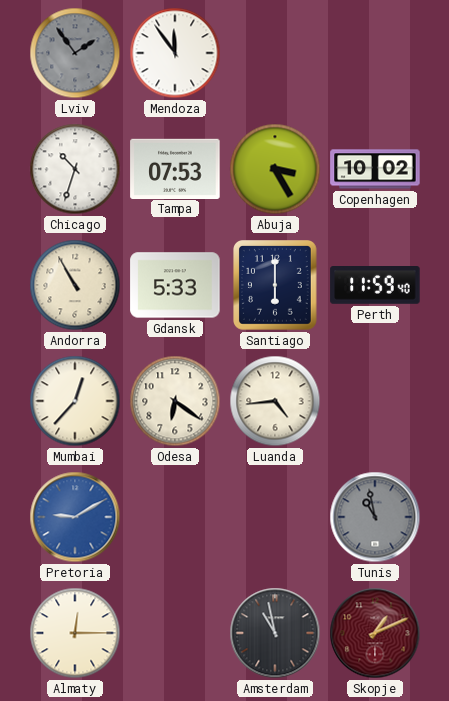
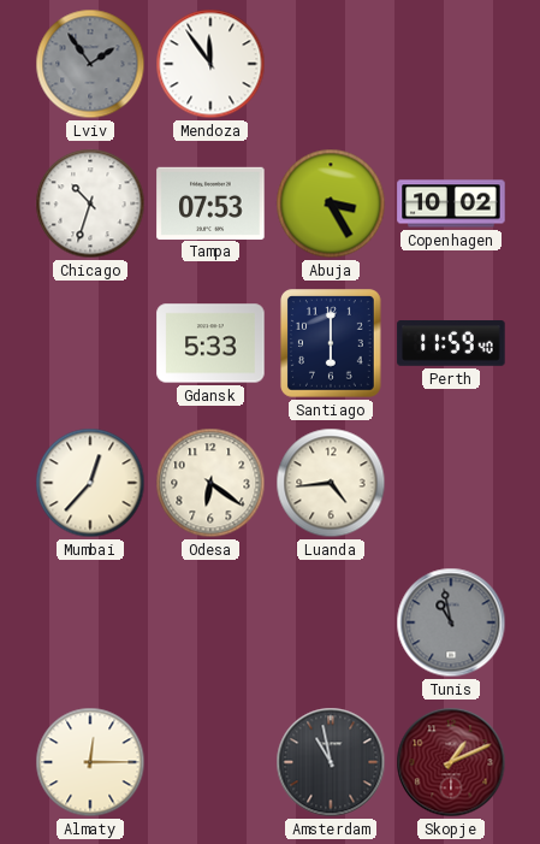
Andorra: 10:55 -> none
Pretoria: 9:10 -> none
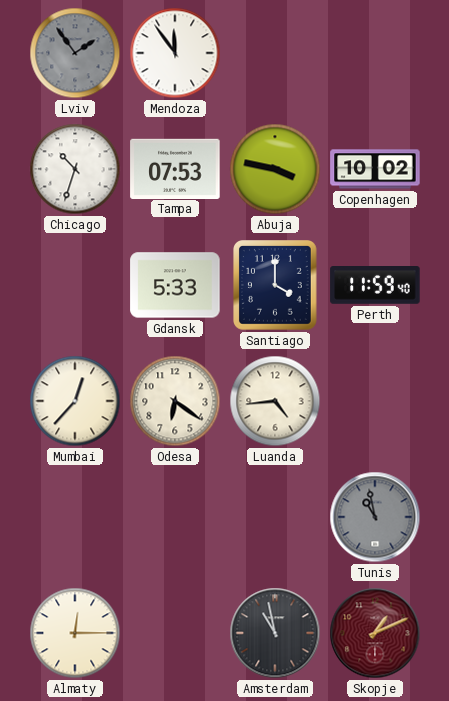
Abuja: 3:25 -> 3:47
Santiago: 6:00 -> 4:00
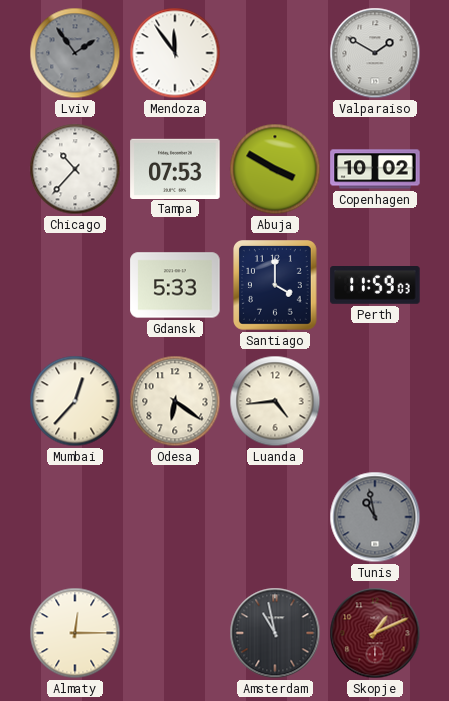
Valparaiso: none -> 1:50
Chicago: 10:33 -> 10:37
Abuja: 3:47 -> 3:50
Perth: 11:59:40 -> 11:59:03
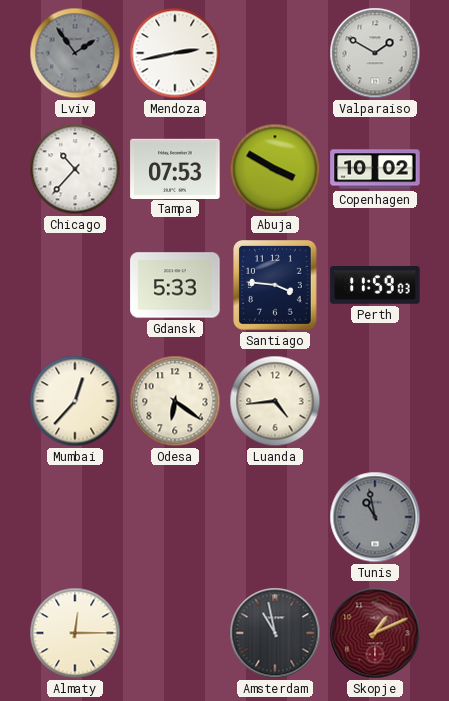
Mendoza: 11:54 -> 2:43
Santiago: 4:00 -> 3:46
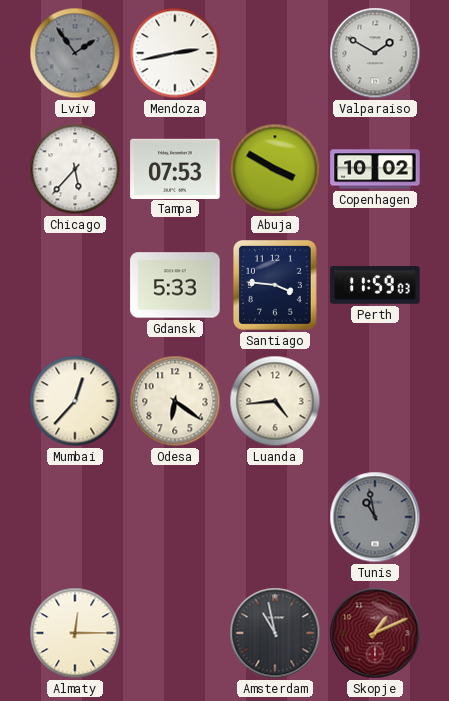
Chicago: 10:37 -> 5:37
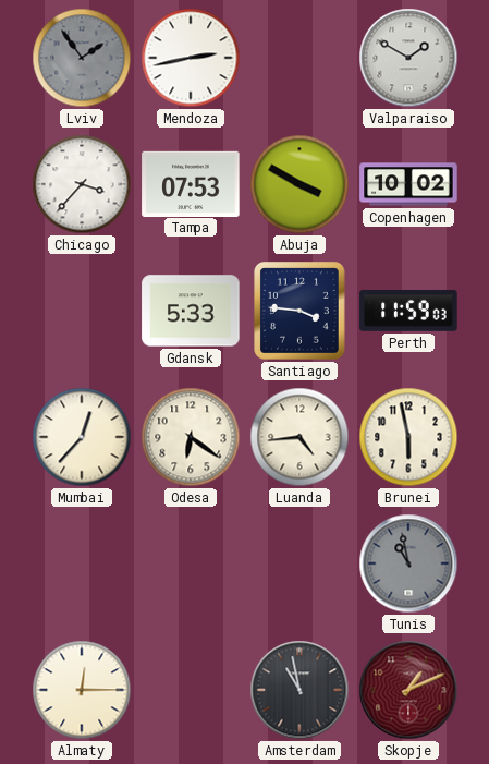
Chicago: 5:37 -> 3:37
Brunei: none -> 5:58
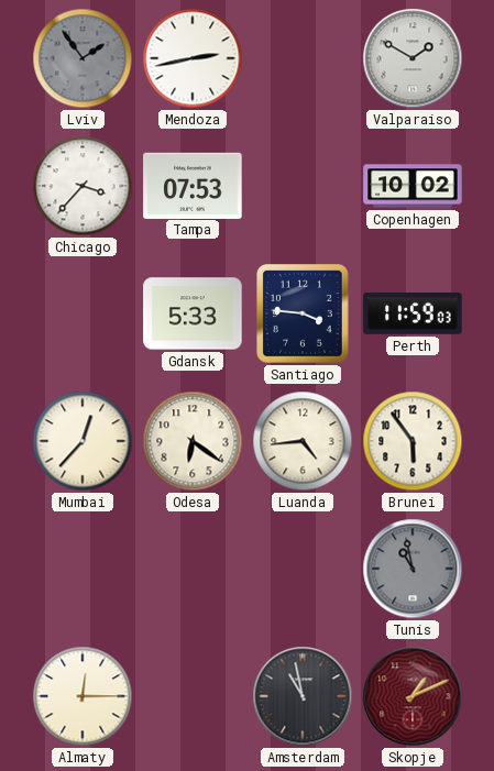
Abuja: 3:50 -> none
Brunei: 5:58 -> 5:54
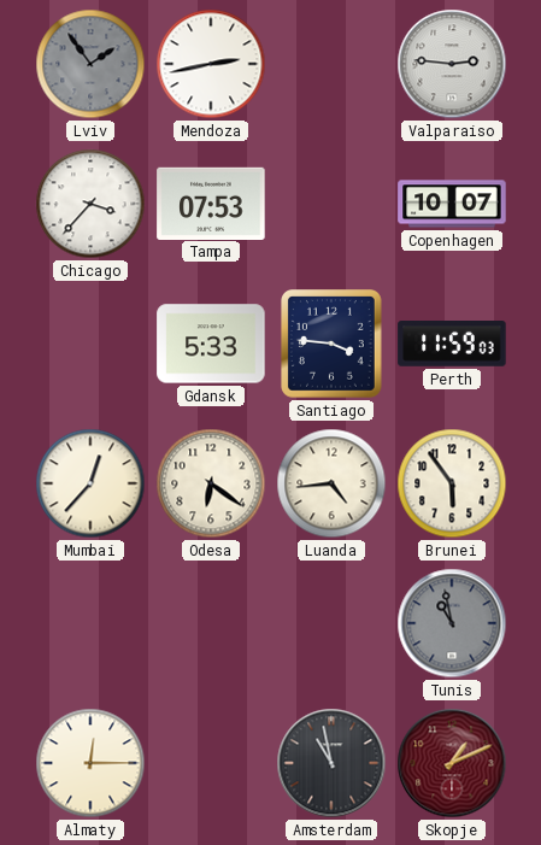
Valparaiso: 1:50 -> 2:46
Copenhagen: 10:02 -> 10:07
